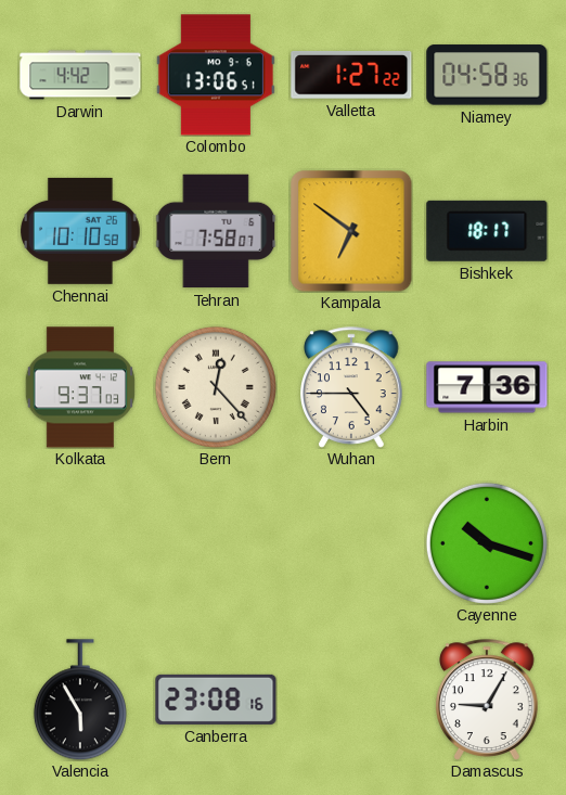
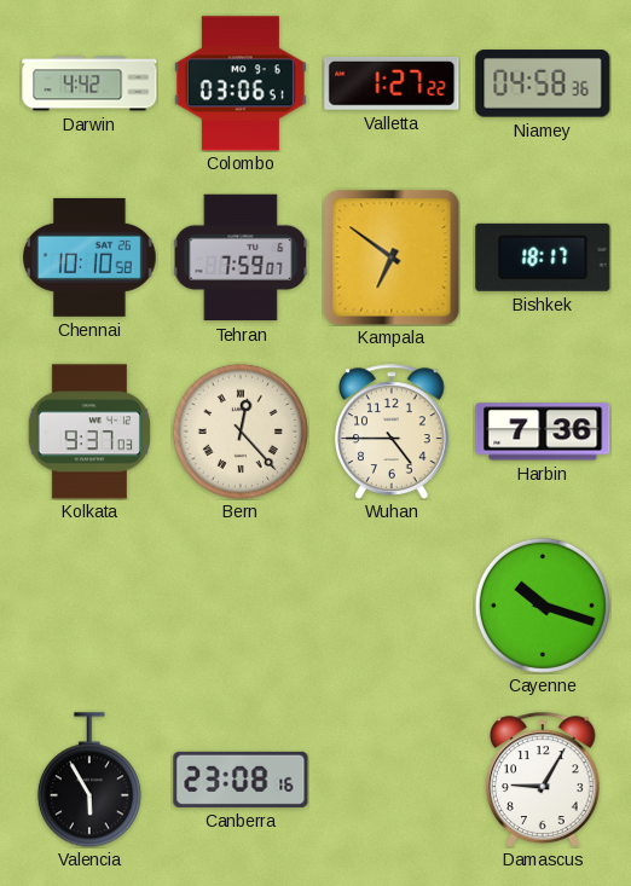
Colombo: 13:06 -> 03:06
Tehran: 7:58 -> 7:59
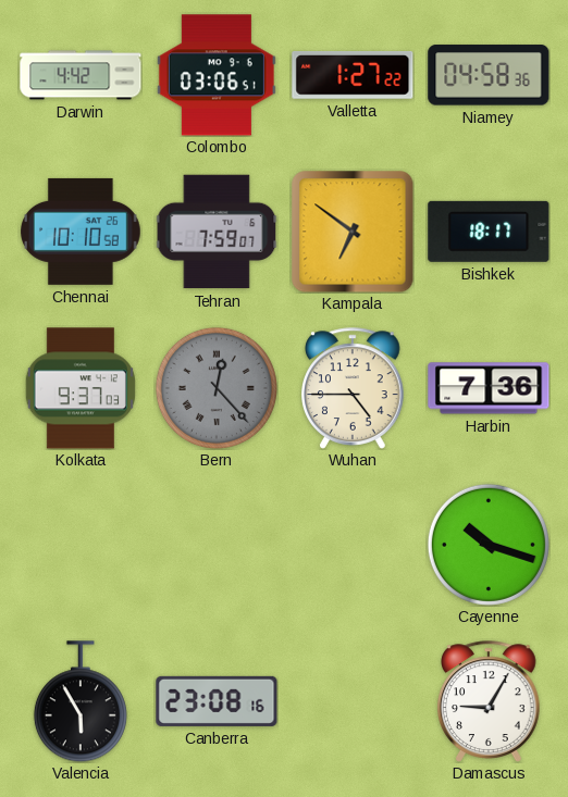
Bern dial: cream -> grey
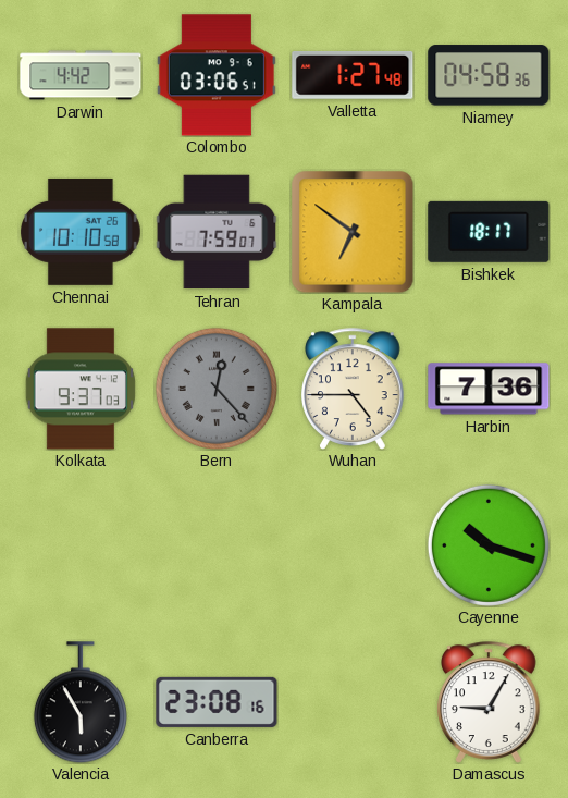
Valletta: 1:27:22 -> 1:27:48
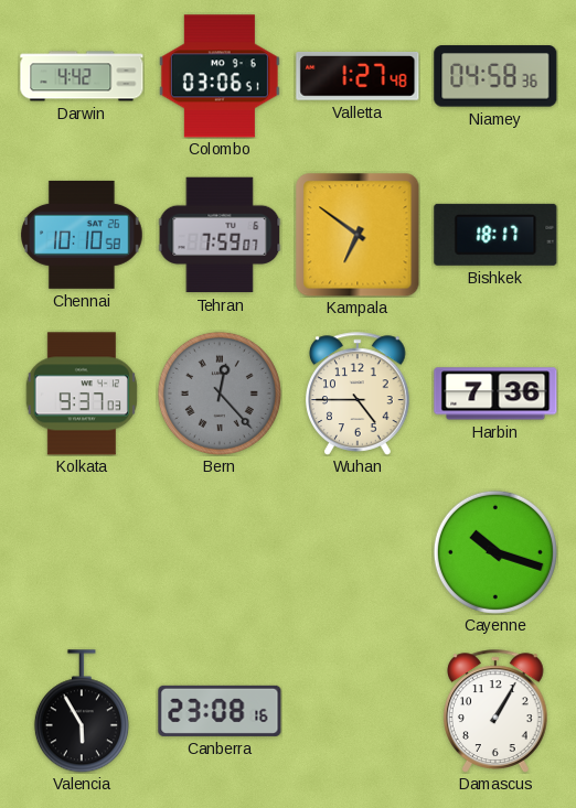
Damascus: 9:05 -> 1:05
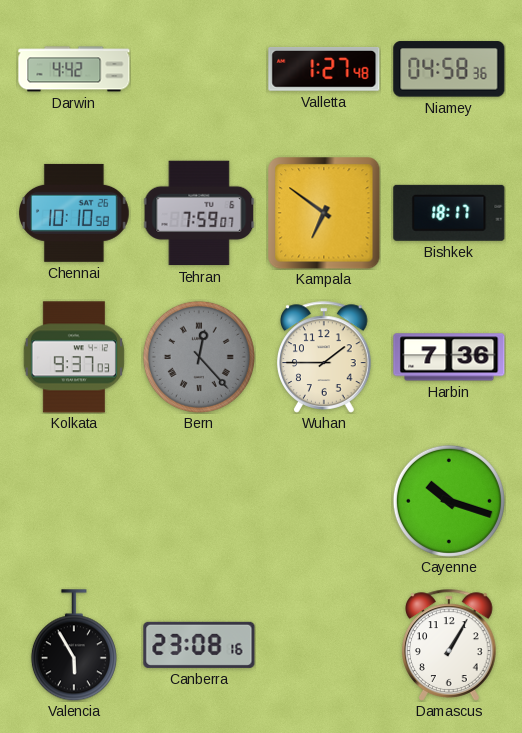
Colombo: 03:06 -> none
Wuhan: 4:45 -> 1:45
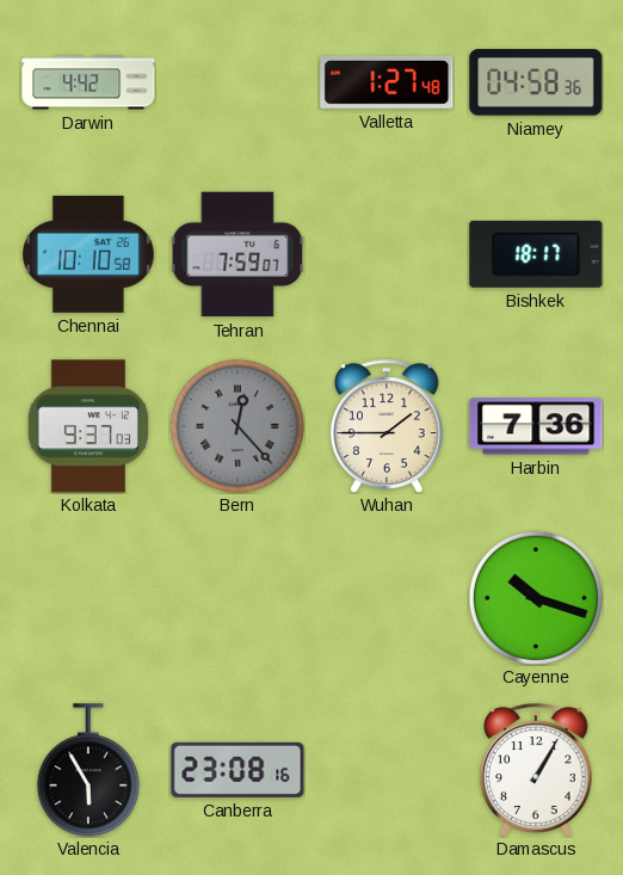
Kampala: 6:51 -> none
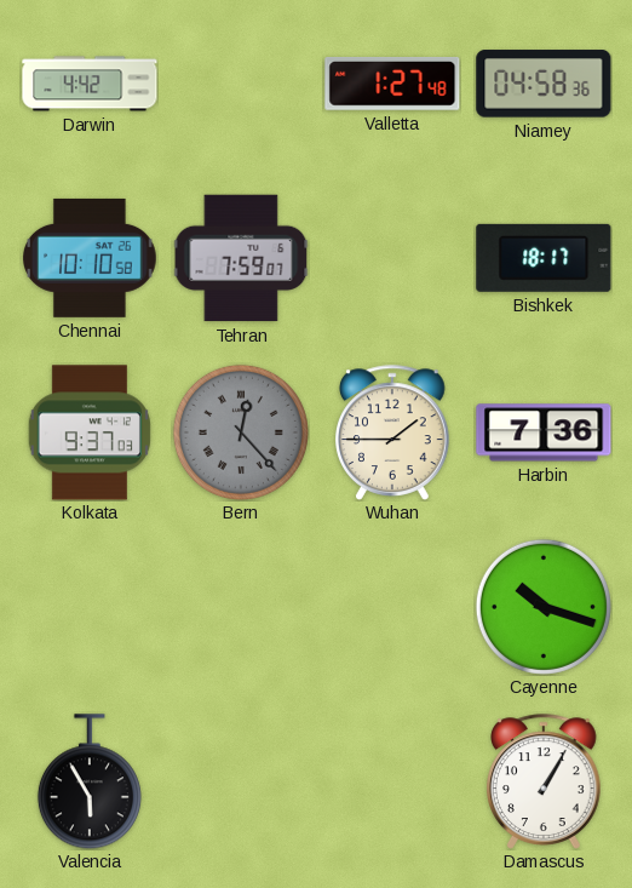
Canberra: 23:08 -> none
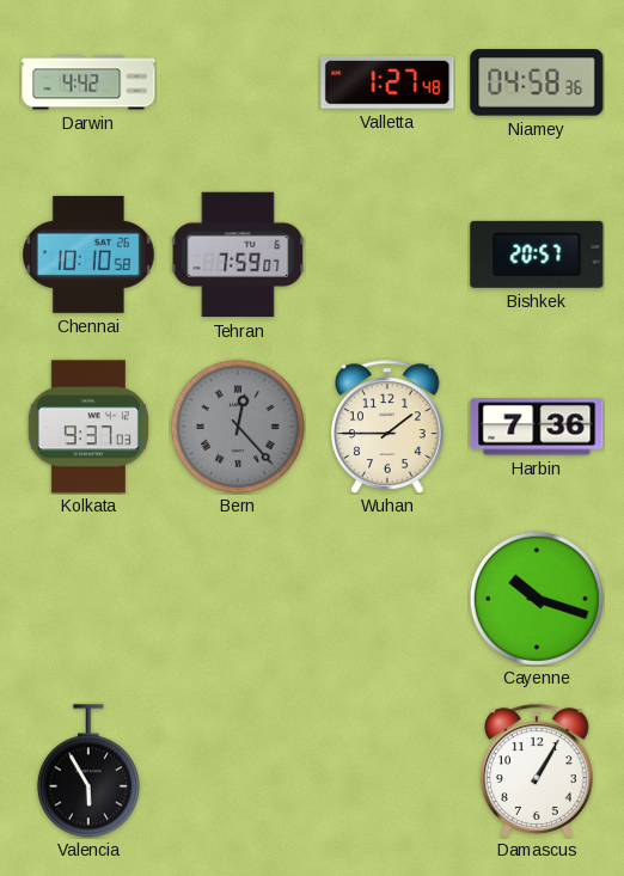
Bishkek: 18:17 -> 20:57
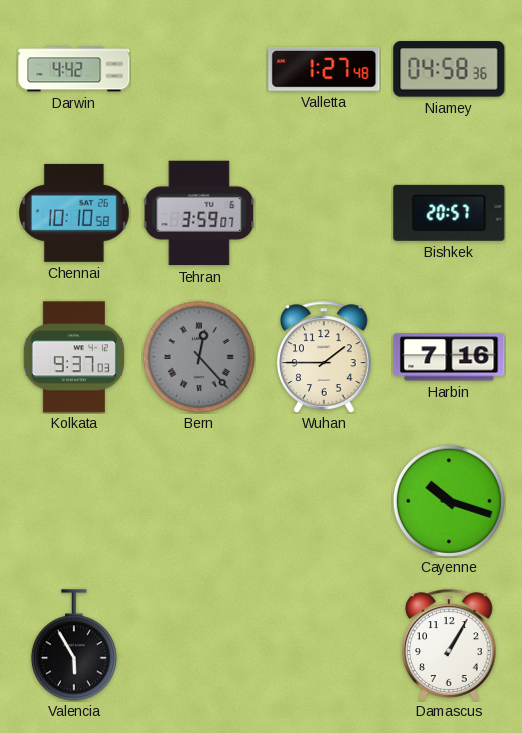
Tehran: 7:59 -> 3:59
Harbin: 7:36 -> 7:16
